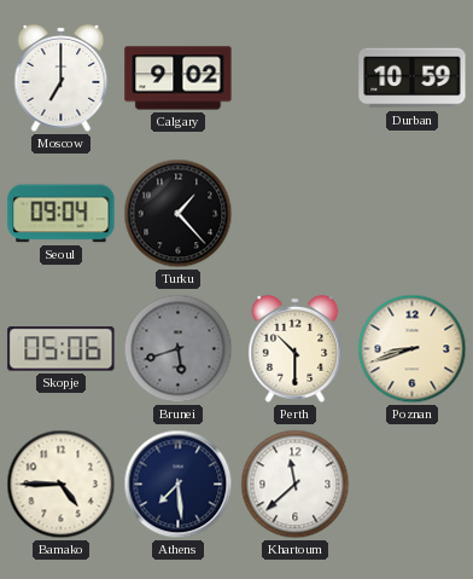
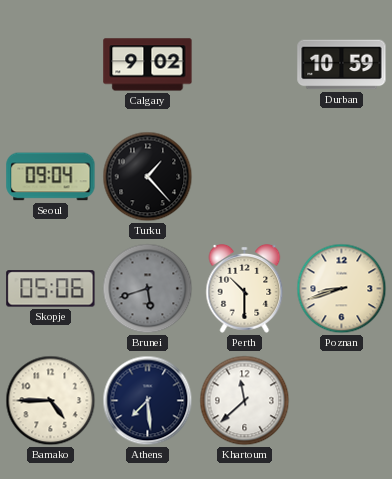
Moscow: 7:00 -> none
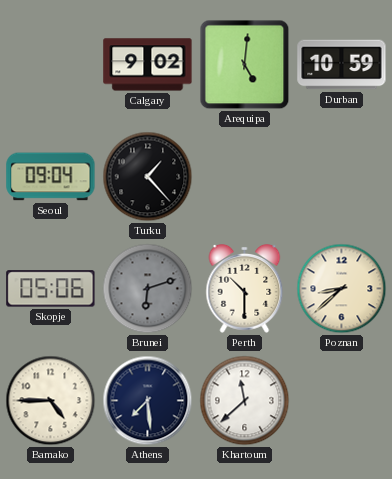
Arequipa: none -> 5:01
Brunei: 5:42 -> 6:12
Poznan: 8:42 -> 8:38
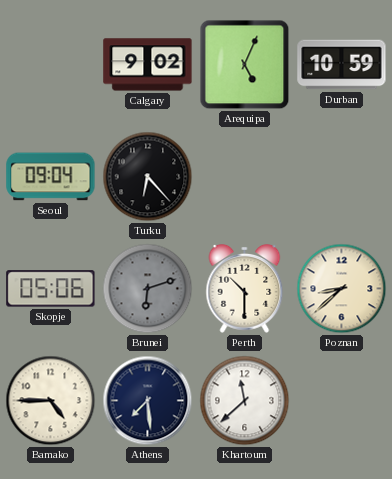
Arequipa: 5:01 -> 5:04
Turku: 1:23 -> 6:23
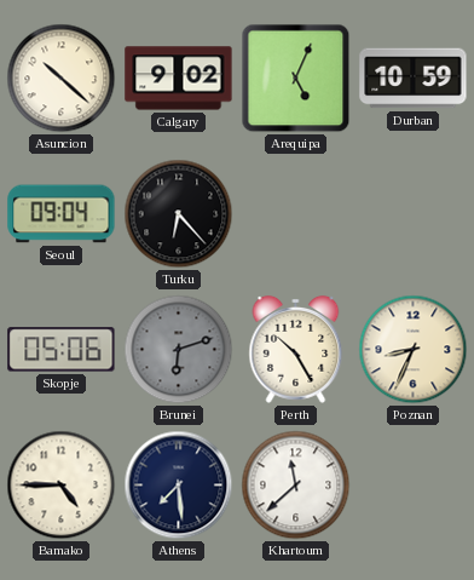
Asuncion: none -> 10:22
Perth: 10:30 -> 10:25
Poznan: 8:38 -> 8:34
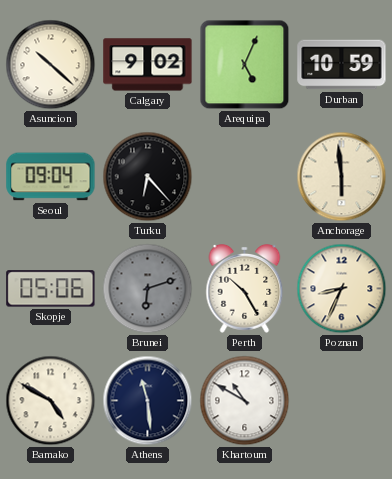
Anchorage: none -> 5:59
Bamako: 4:45 -> 4:50
Athens: 7:29 -> 11:29
Khartoum: 11:38 -> 10:50
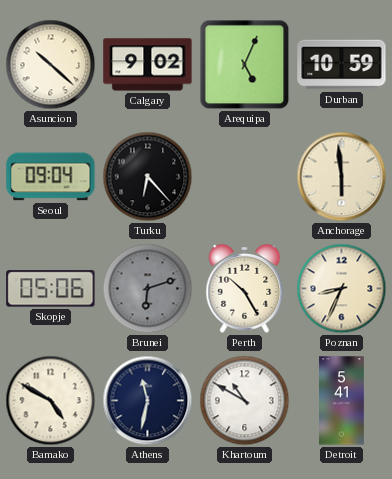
Athens: 11:29 -> 11:32
Detroit: none -> 5:41
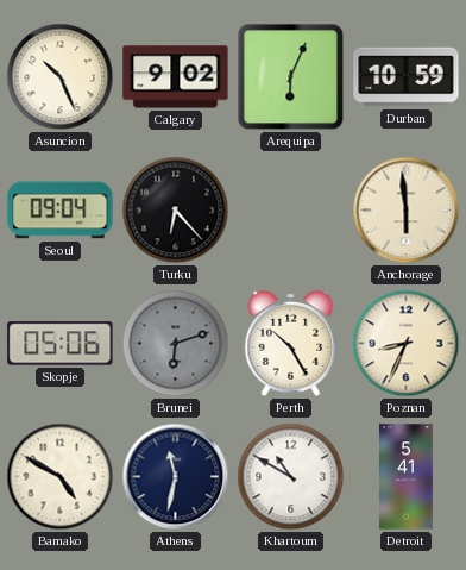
Asuncion: 10:22 -> 10:26
Arequipa: 5:04 -> 6:04
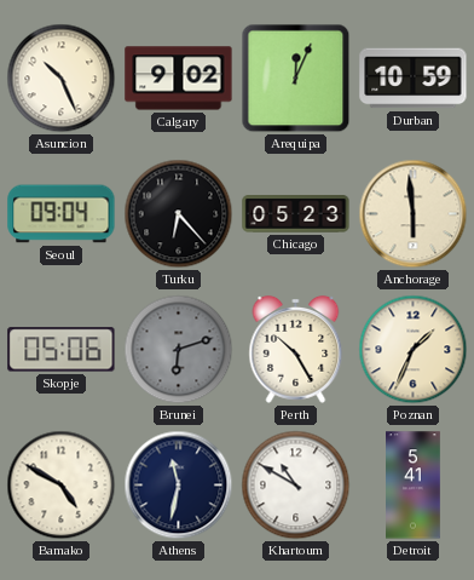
Arequipa: 6:04 -> 12:04
Chicago: none -> 05:23
Poznan: 8:34 -> 1:34
